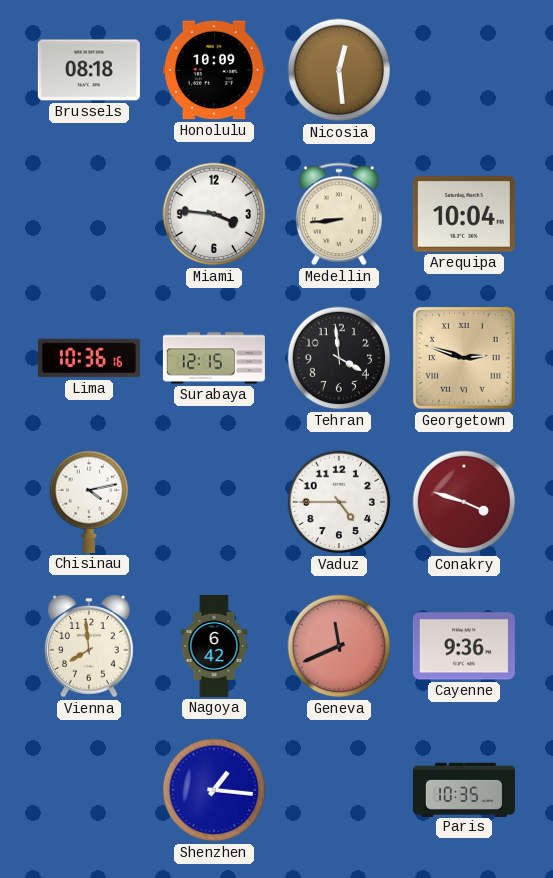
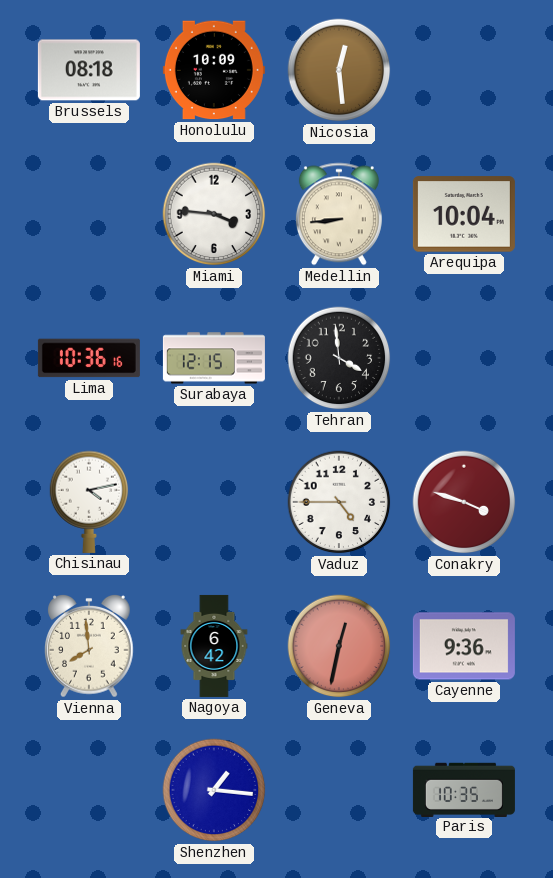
Georgetown: 2:48 -> none
Geneva: 11:41 -> 12:32
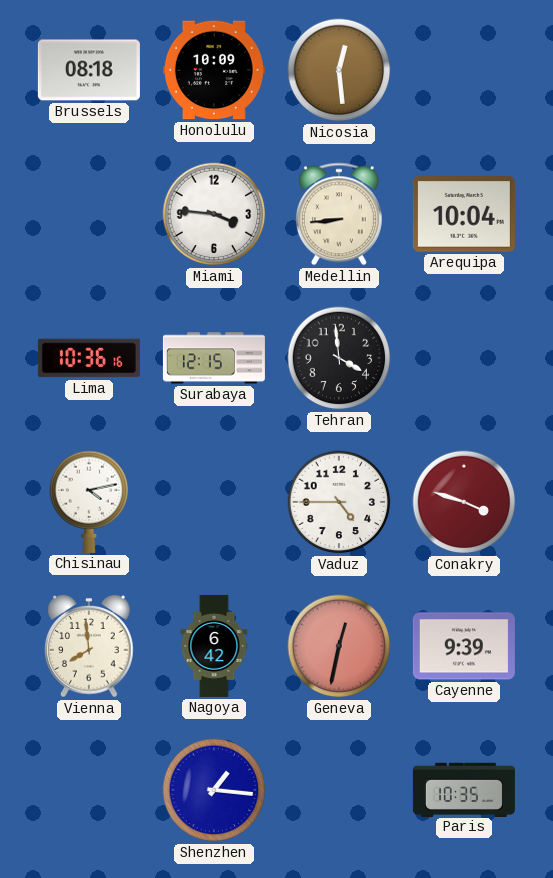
Cayenne: 9:36 -> 9:39
